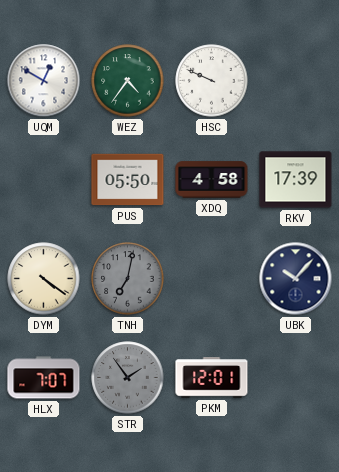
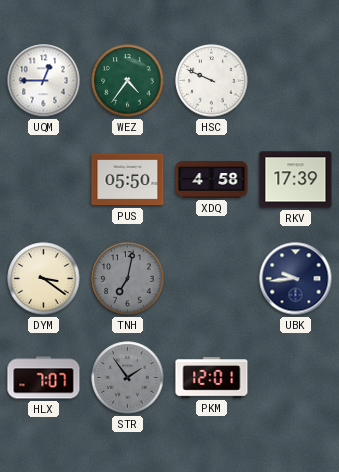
UQM: 12:50 -> 12:45
DYM: 4:21 -> 3:21
UBK: 10:07 -> 9:44
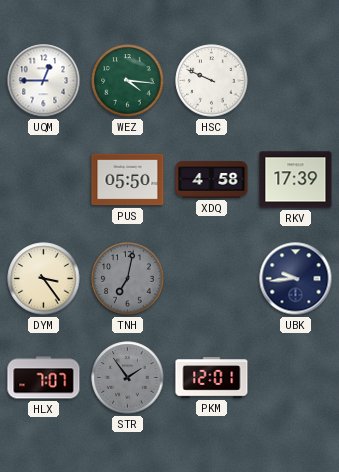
WEZ: 4:36 -> 4:16
DYM: 3:21 -> 3:24
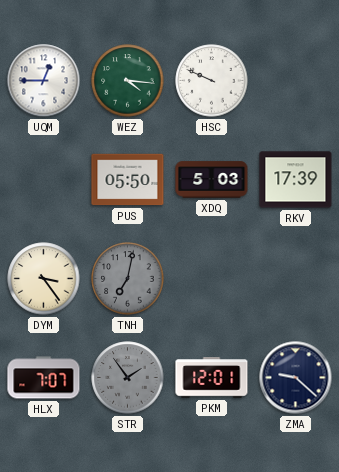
XDQ: 4:58 -> 5:03
UBK: 9:44 -> none
ZMA: none -> 9:22
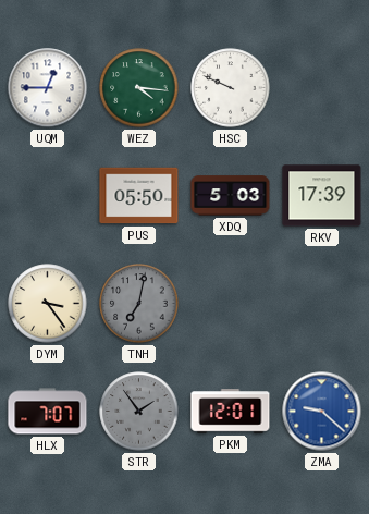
ZMA dial: navy -> blue
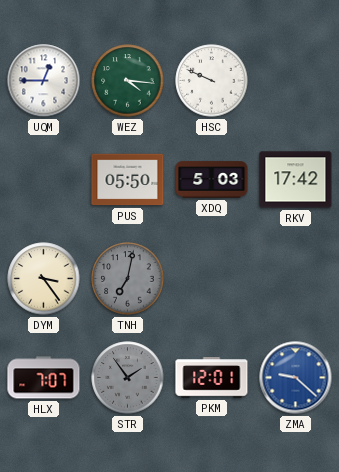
RKV: 17:39 -> 17:42
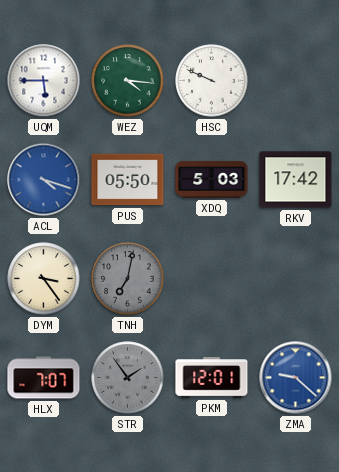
UQM: 12:45 -> 5:45
ACL: none -> 4:18
